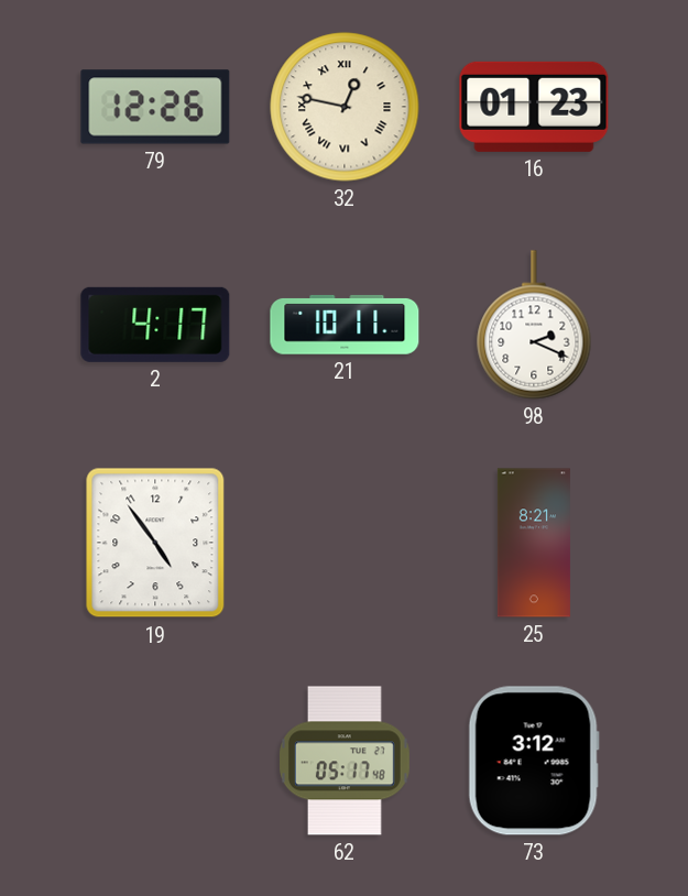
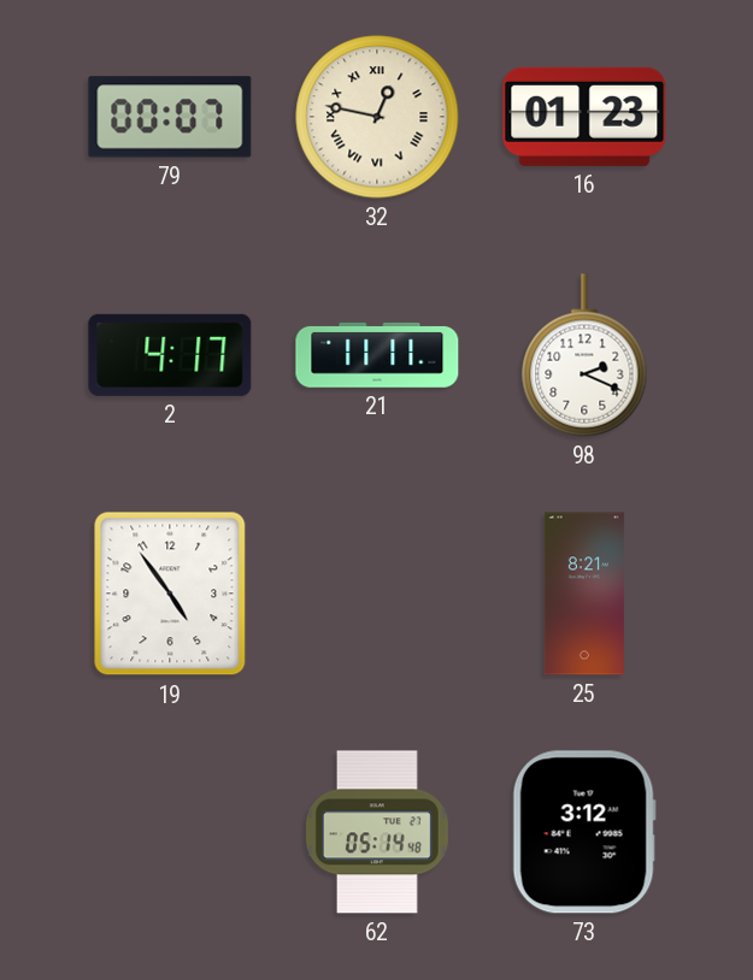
79: 12:26 -> 00:07
21: 10:11 -> 11:11
62: 05:17 -> 05:14
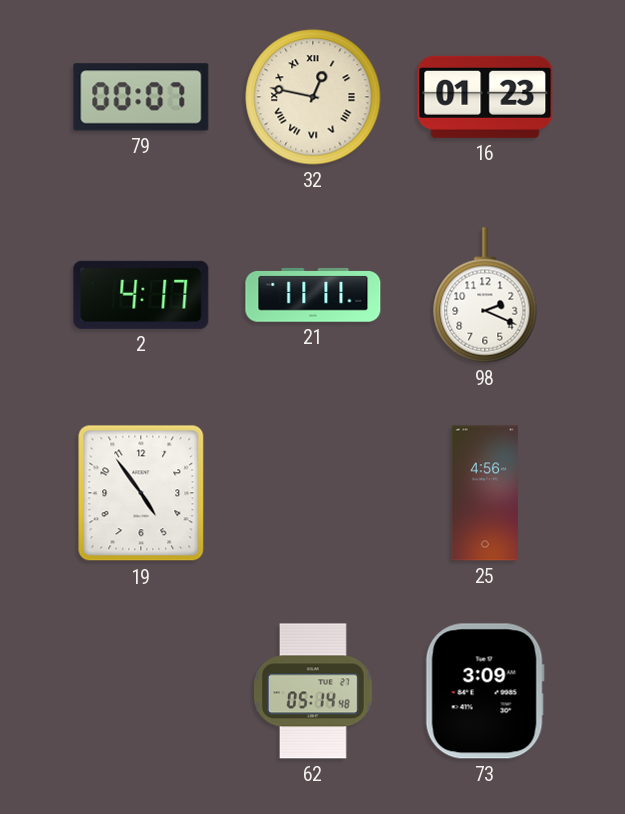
25: 8:21 -> 4:56
73: 3:12 -> 3:09
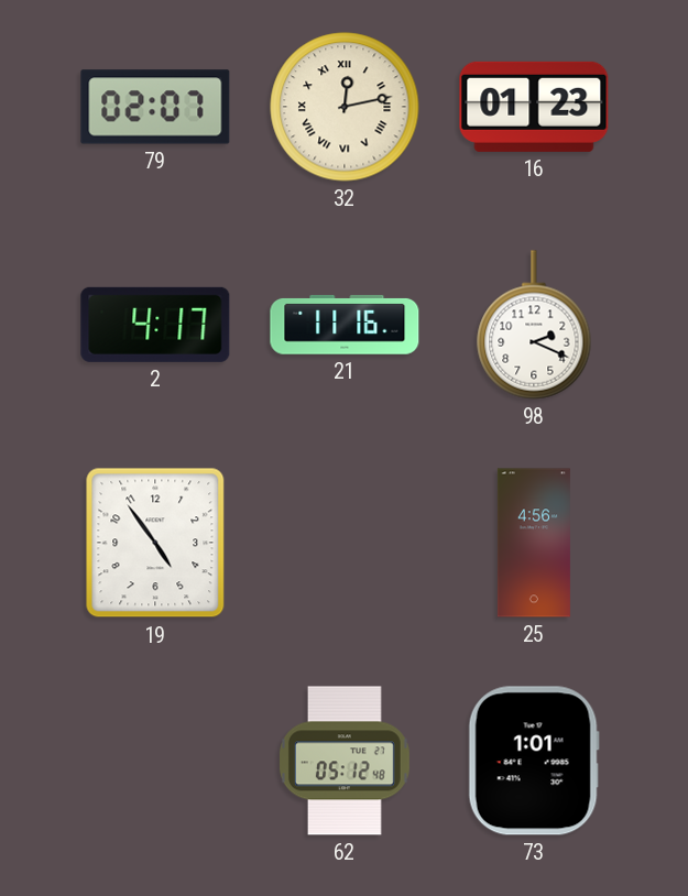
79: 00:07 -> 02:07
32: 12:47 -> 12:13
21: 11:11 -> 11:16
62: 05:14 -> 05:12
73: 3:09 -> 1:01
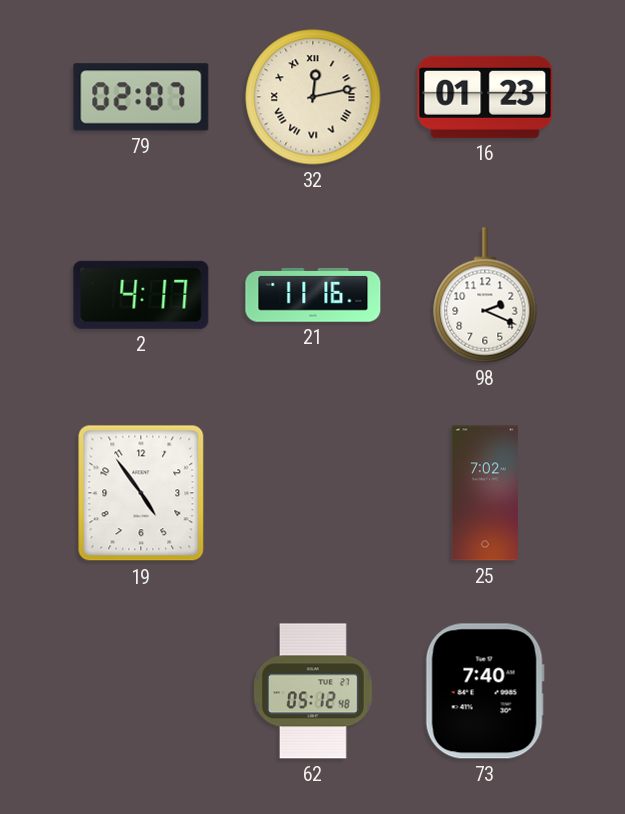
25: 4:56 -> 7:02
73: 1:01 -> 7:40
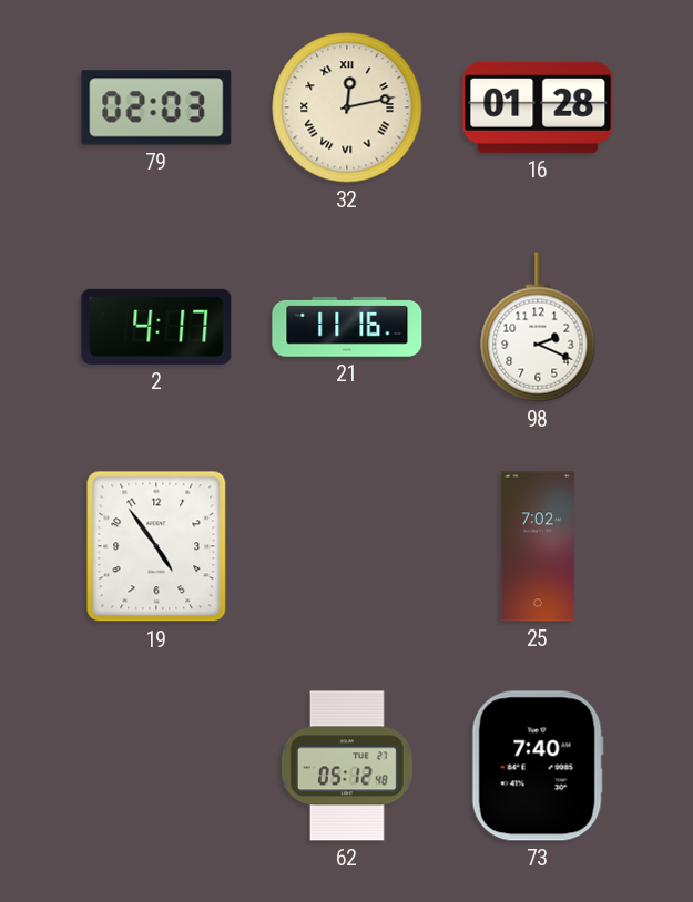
79: 02:07 -> 02:03
16: 01:23 -> 01:28
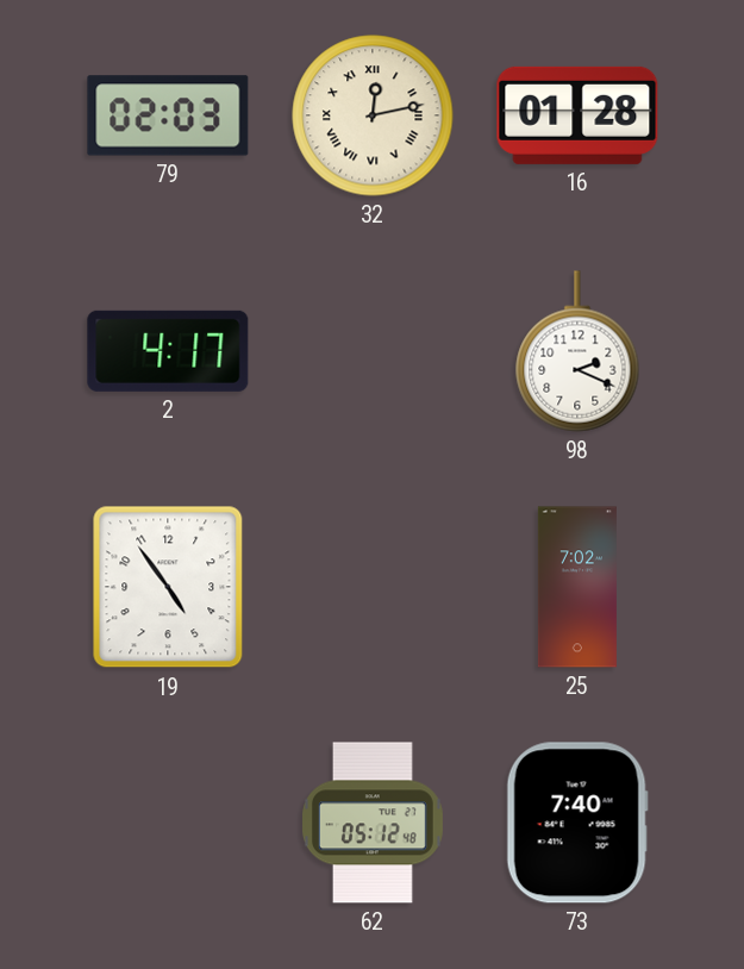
21: 11:16 -> none
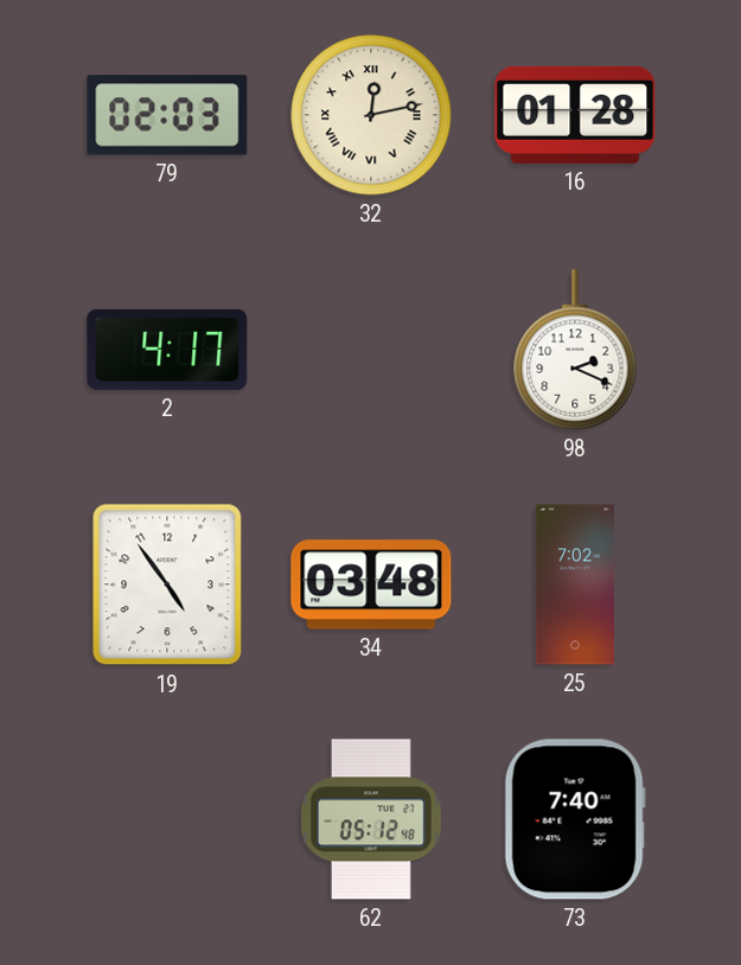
34: none -> 03:48
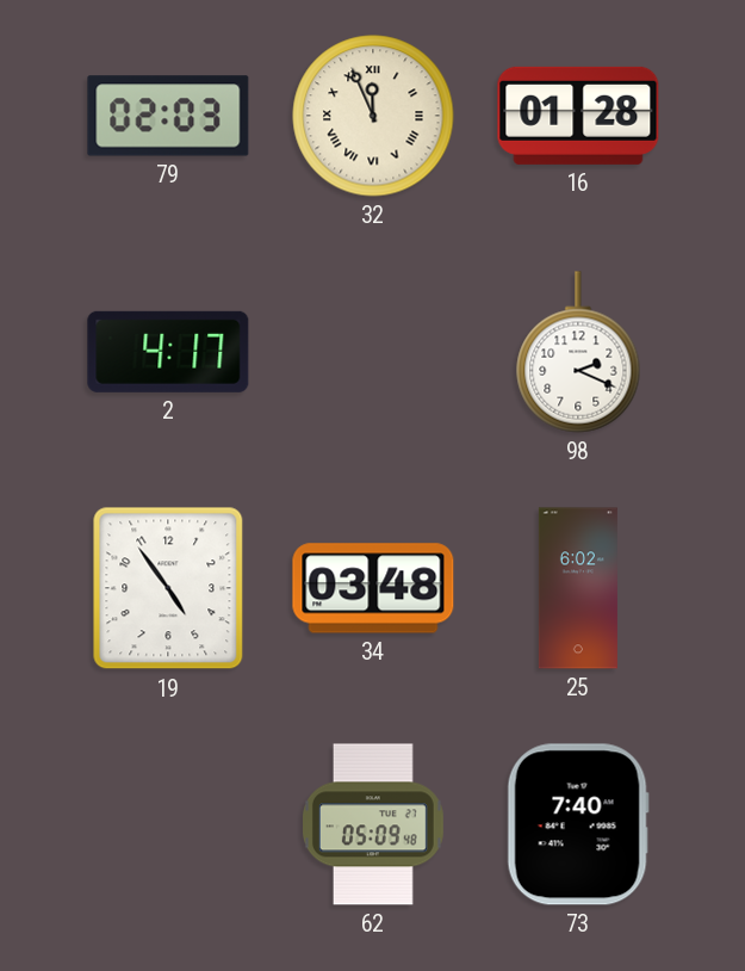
32: 12:13 -> 11:56
25: 7:02 -> 6:02
62: 05:12 -> 05:09
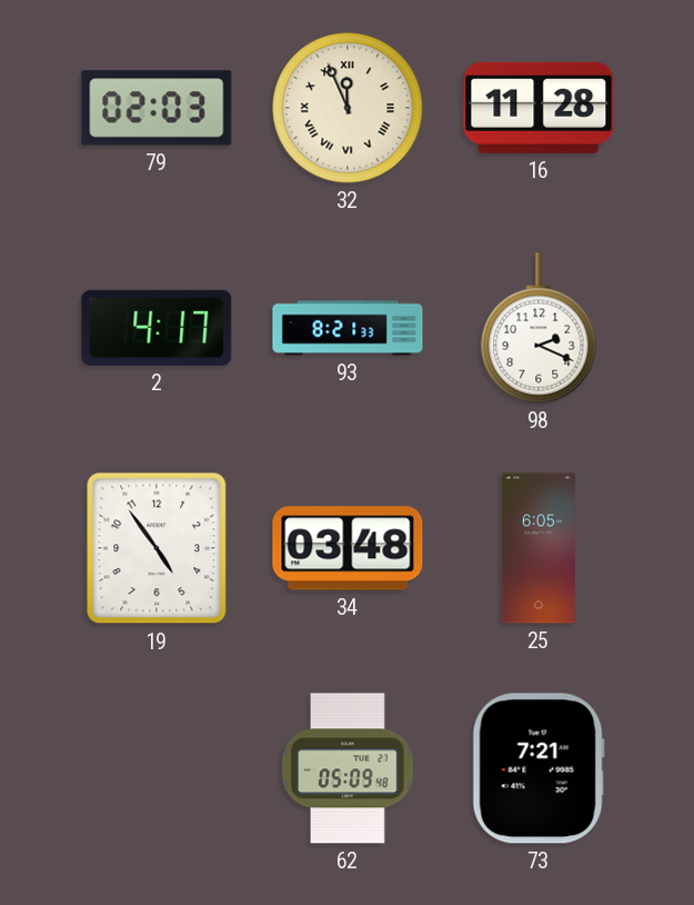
16: 01:28 -> 11:28
93: none -> 8:21
25: 6:02 -> 6:05
73: 7:40 -> 7:21
